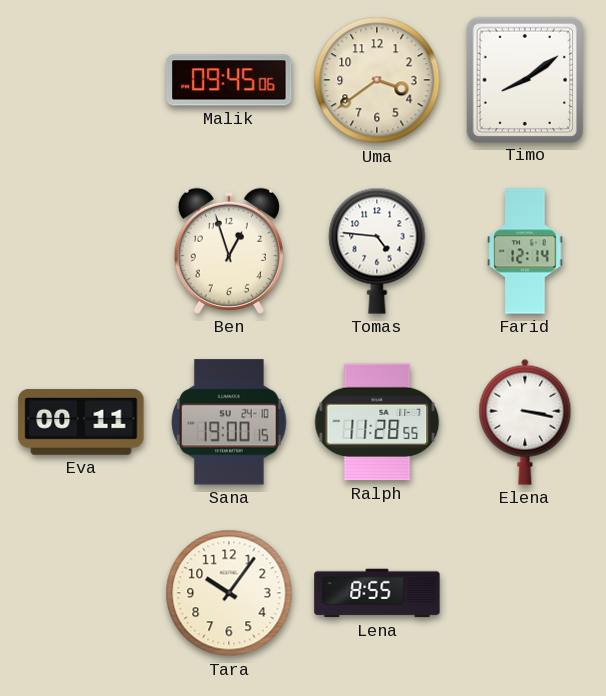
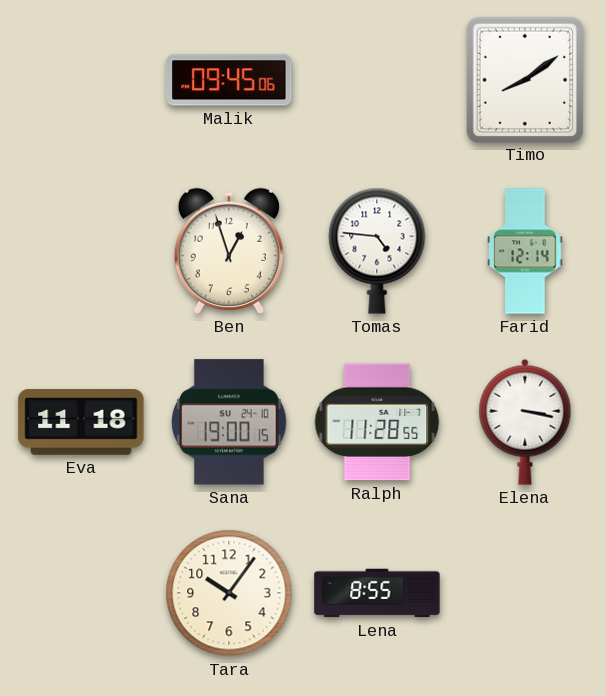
Uma: 3:39 -> none
Eva: 00:11 -> 11:18
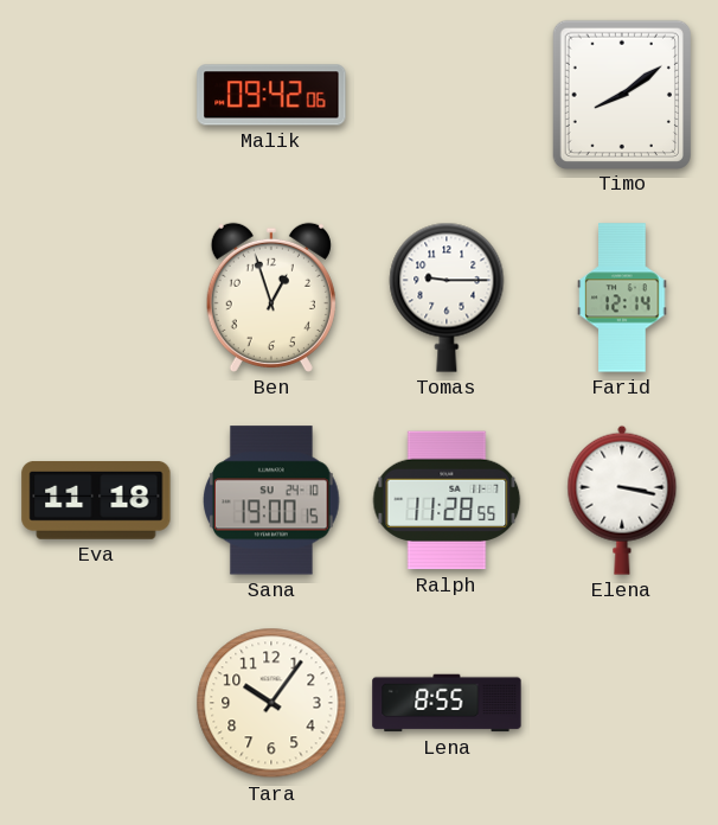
Malik: 09:45 -> 09:42
Tomas: 4:46 -> 9:15
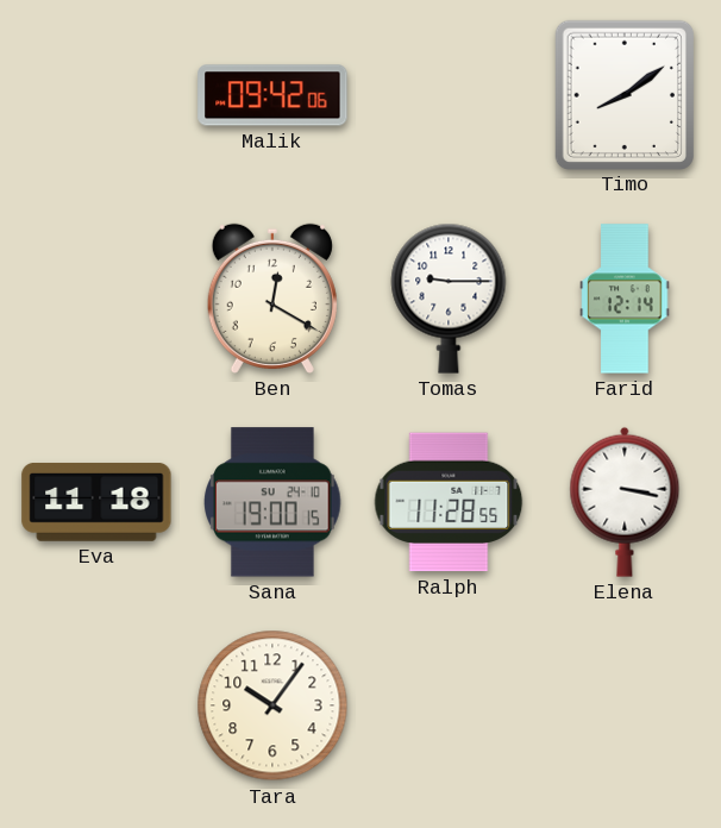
Ben: 12:57 -> 12:20
Lena: 8:55 -> none
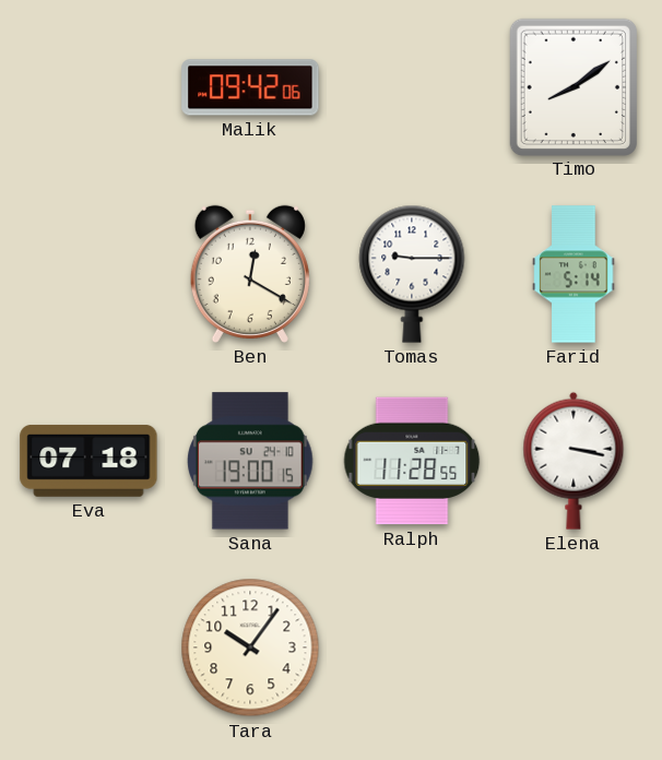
Farid: 12:14 -> 5:14
Eva: 11:18 -> 07:18
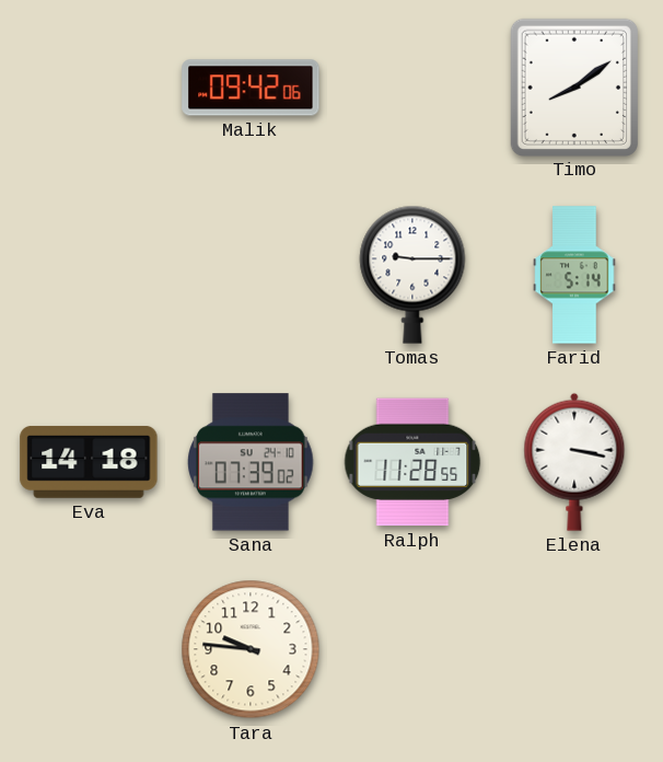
Ben: 12:20 -> none
Eva: 07:18 -> 14:18
Sana: 19:00 -> 07:39
Tara: 10:06 -> 9:46
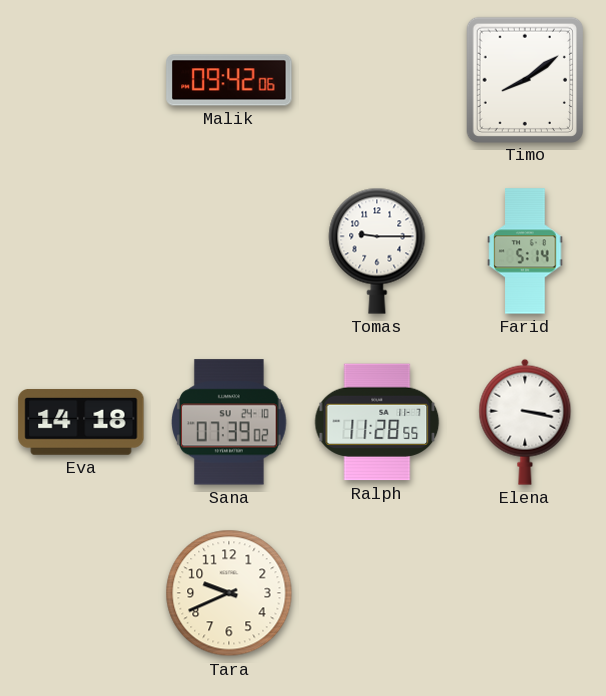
Tara: 9:46 -> 9:41
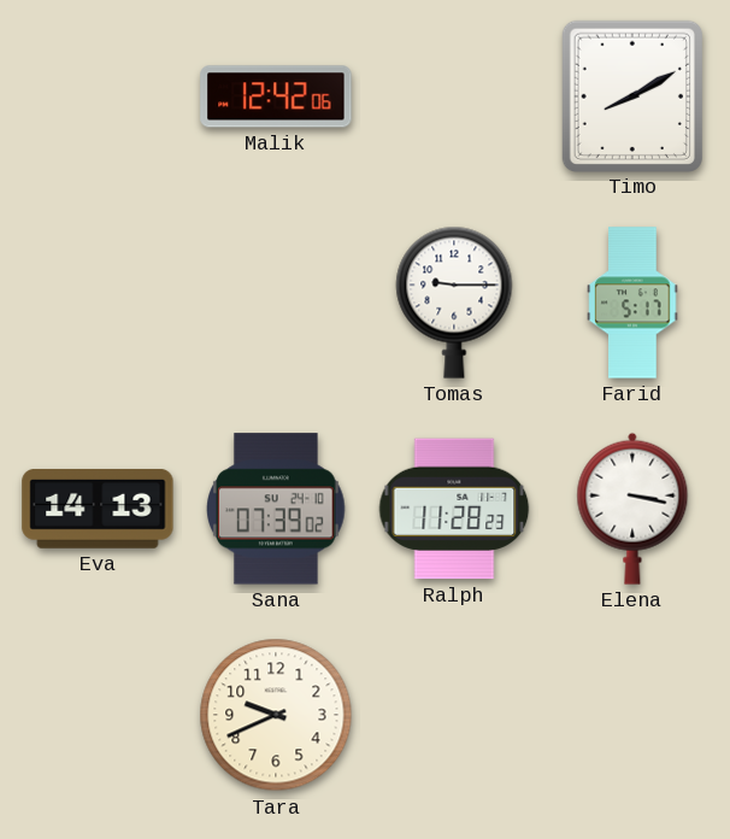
Malik: 09:42 -> 12:42
Timo: 8:09 -> 8:10
Farid: 5:14 -> 5:17
Eva: 14:18 -> 14:13
Ralph: 11:28:55 -> 11:28:23
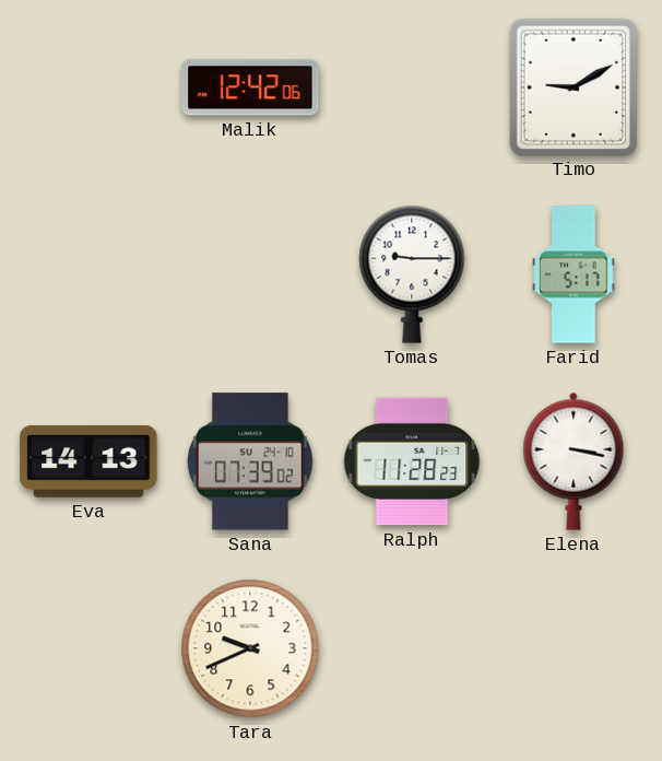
Timo: 8:10 -> 9:10
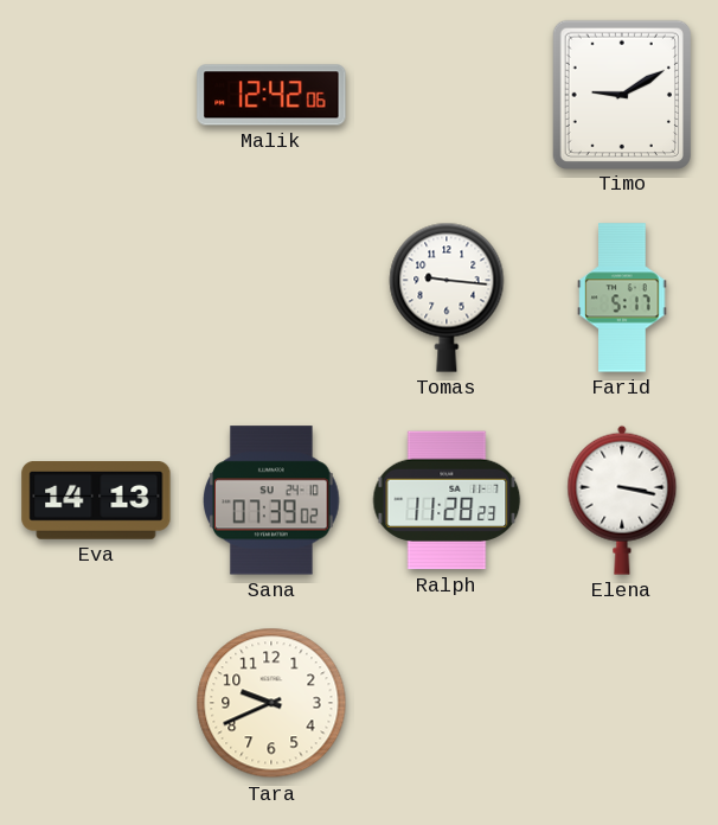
Tomas: 9:15 -> 9:16
